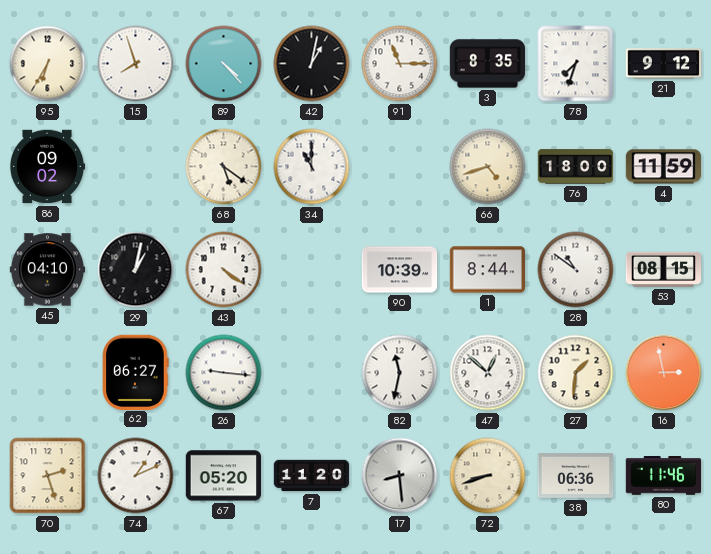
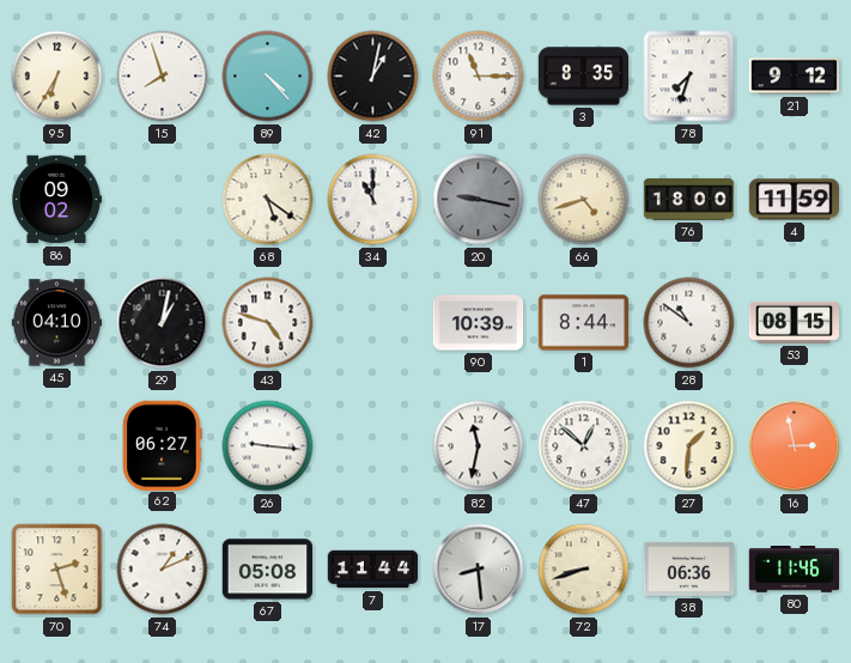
20: none -> 9:17
43: 4:21 -> 4:48
67: 05:20 -> 05:08
7: 11:20 -> 11:44
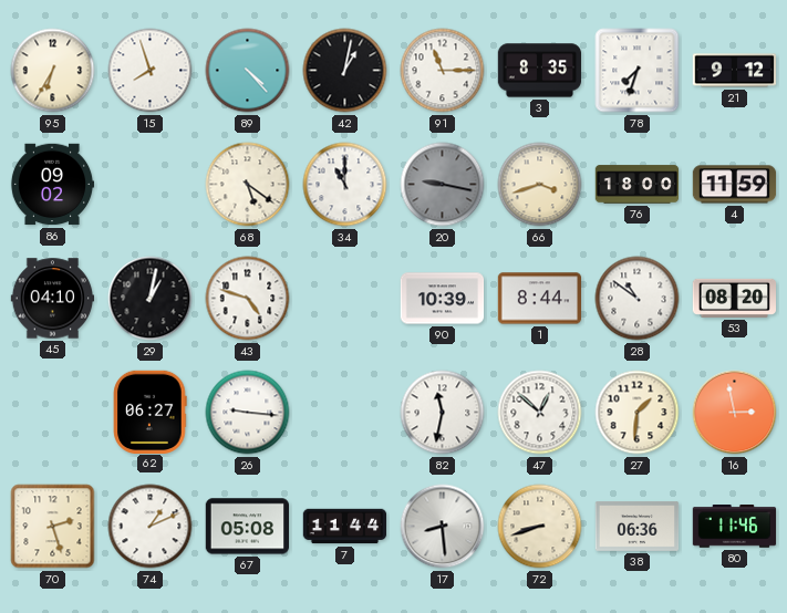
66: 4:42 -> 3:42
53: 08:15 -> 08:20
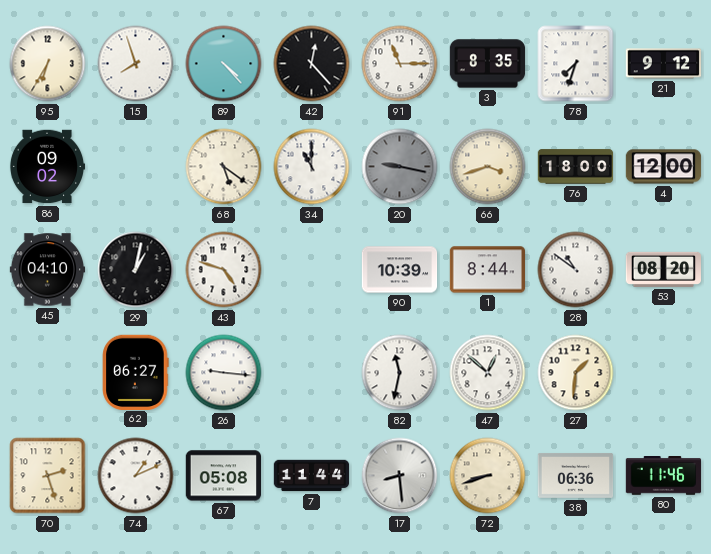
42: 1:02 -> 12:23
4: 11:59 -> 12:00
16: 2:58 -> none
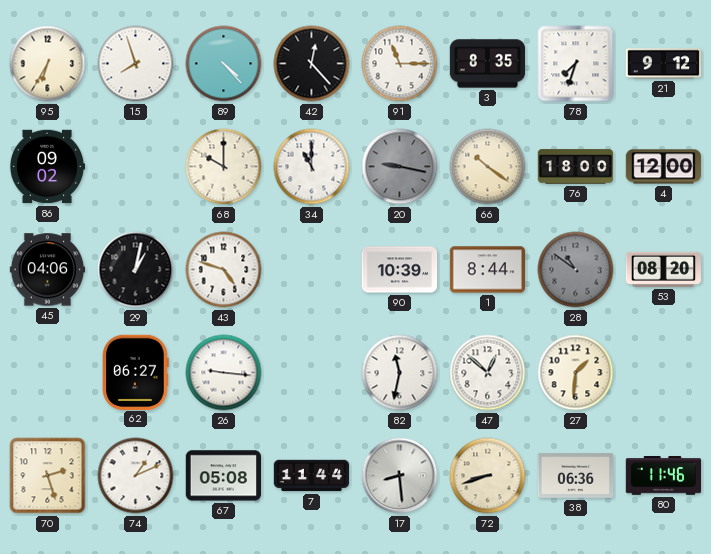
68: 5:21 -> 10:00
66: 3:42 -> 10:21
45: 04:10 -> 04:06
28 dial: white -> grey
